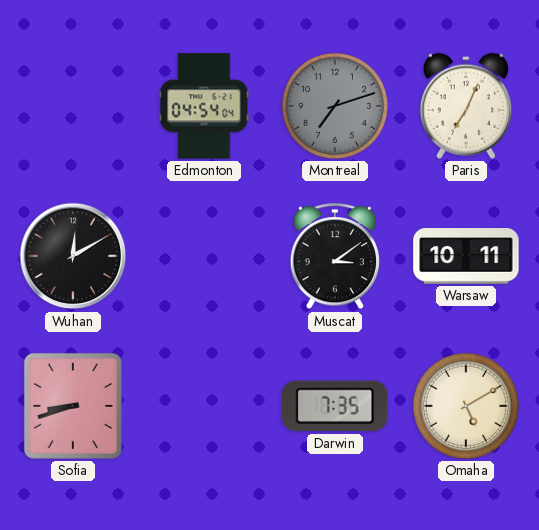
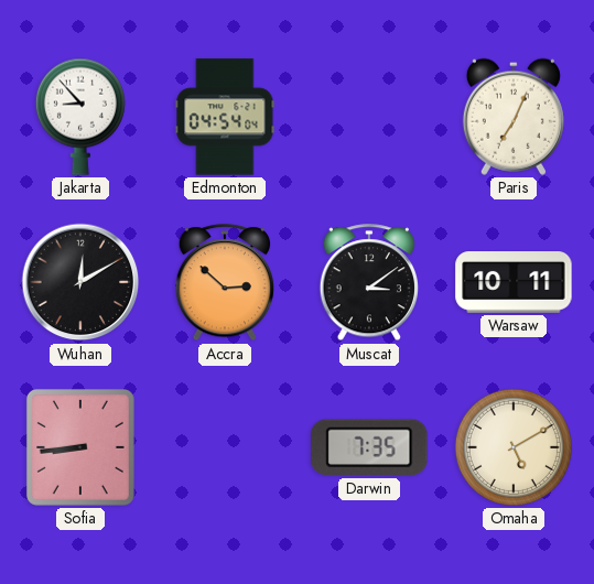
Jakarta: none -> 8:53
Montreal: 7:12 -> none
Accra: none -> 2:52
Sofia: 8:42 -> 8:44
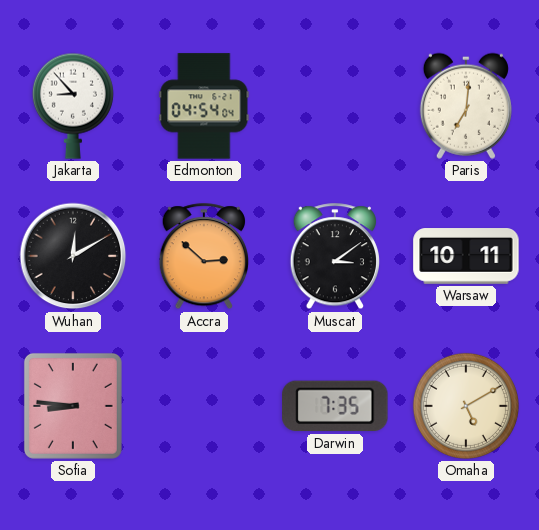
Paris: 7:04 -> 7:01
Sofia: 8:44 -> 8:46
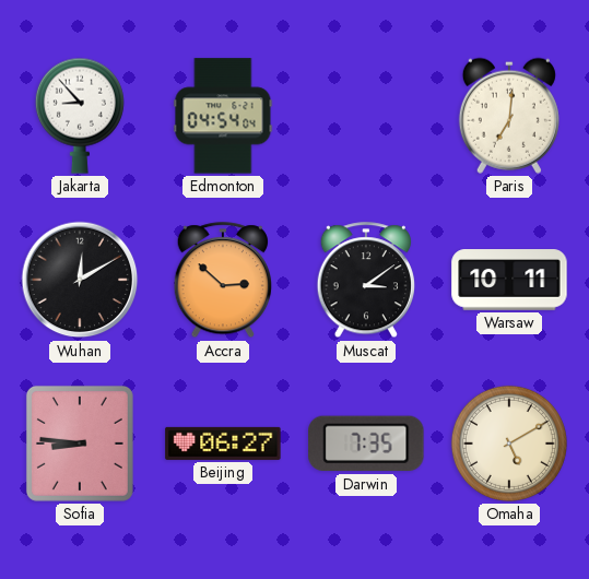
Beijing: none -> 06:27
